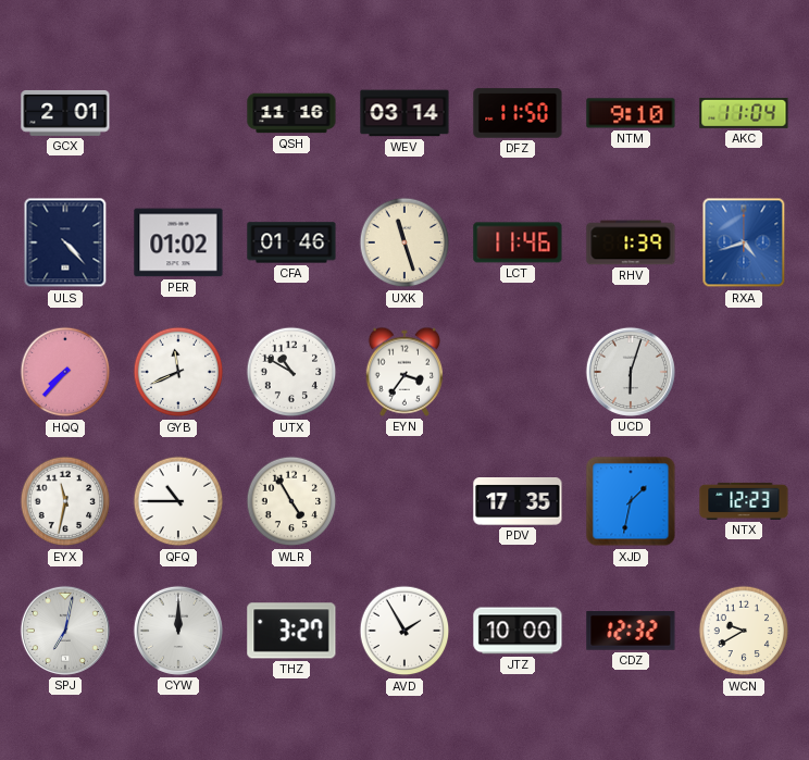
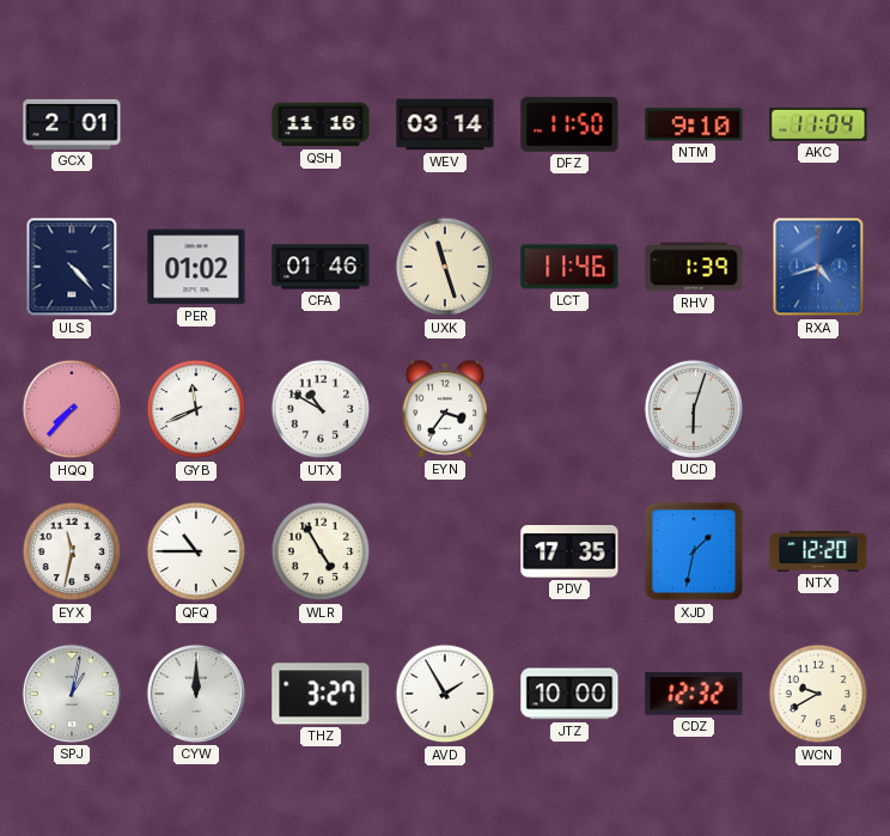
NTX: 12:23 -> 12:20
SPJ: 7:02 -> 1:02
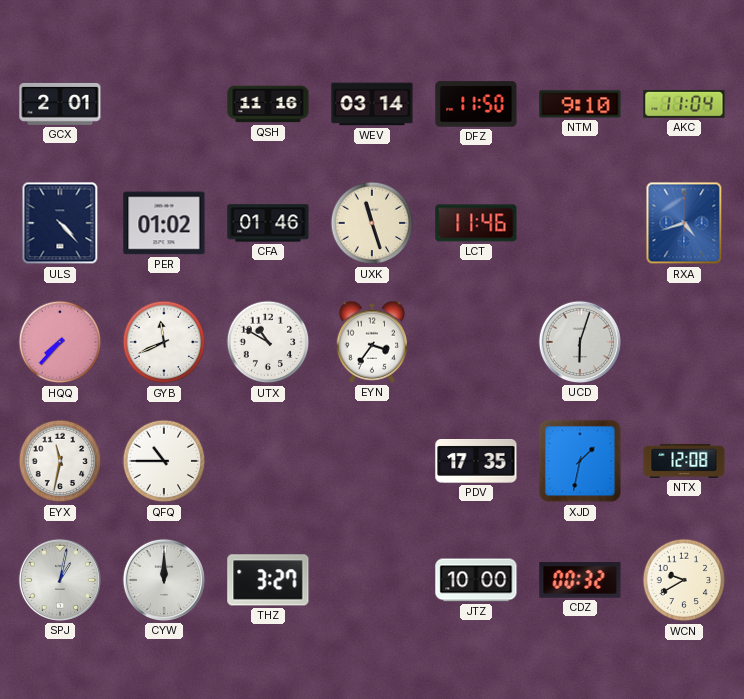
RHV: 1:39 -> none
WLR: 4:55 -> none
NTX: 12:20 -> 12:08
AVD: 1:55 -> none
CDZ: 12:32 -> 00:32
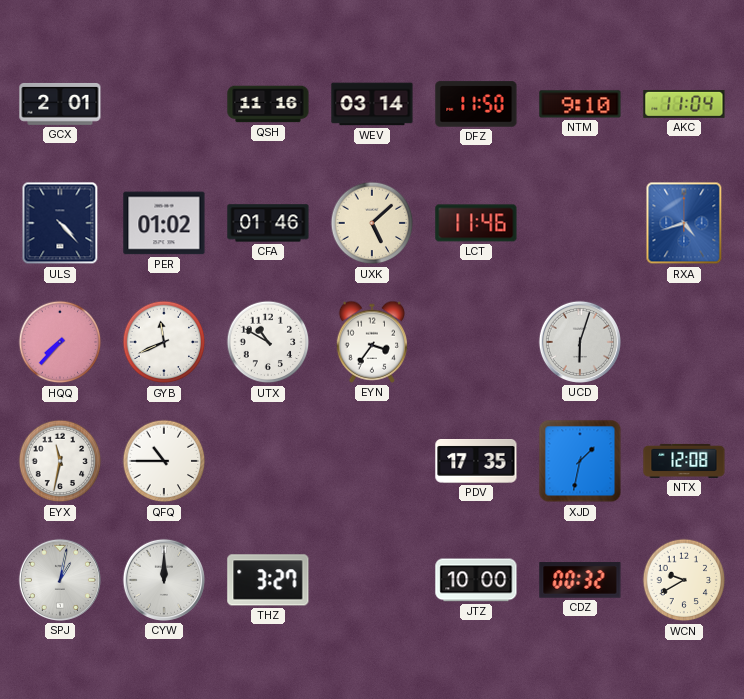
UXK: 11:27 -> 5:08
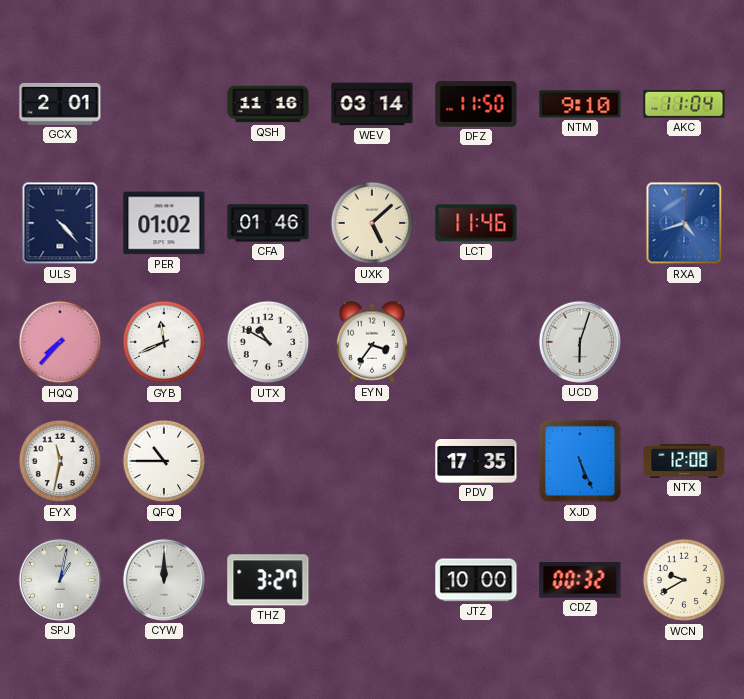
XJD: 1:32 -> 5:26
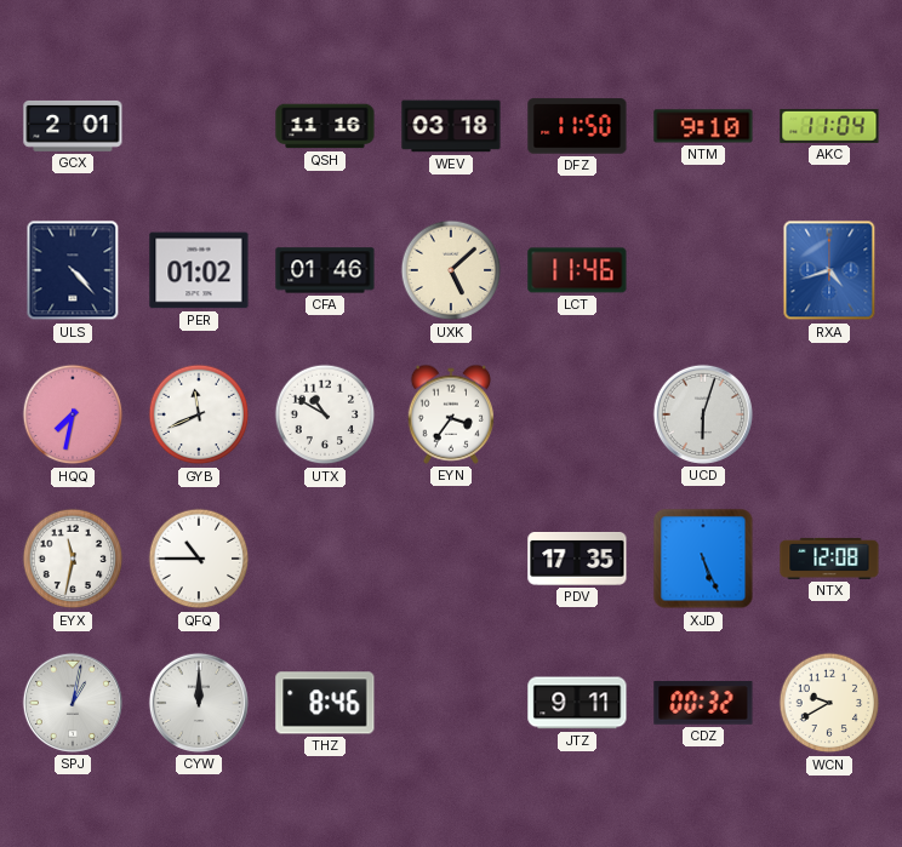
WEV: 03:14 -> 03:18
HQQ: 7:37 -> 7:32
THZ: 3:27 -> 8:46
JTZ: 10:00 -> 9:11
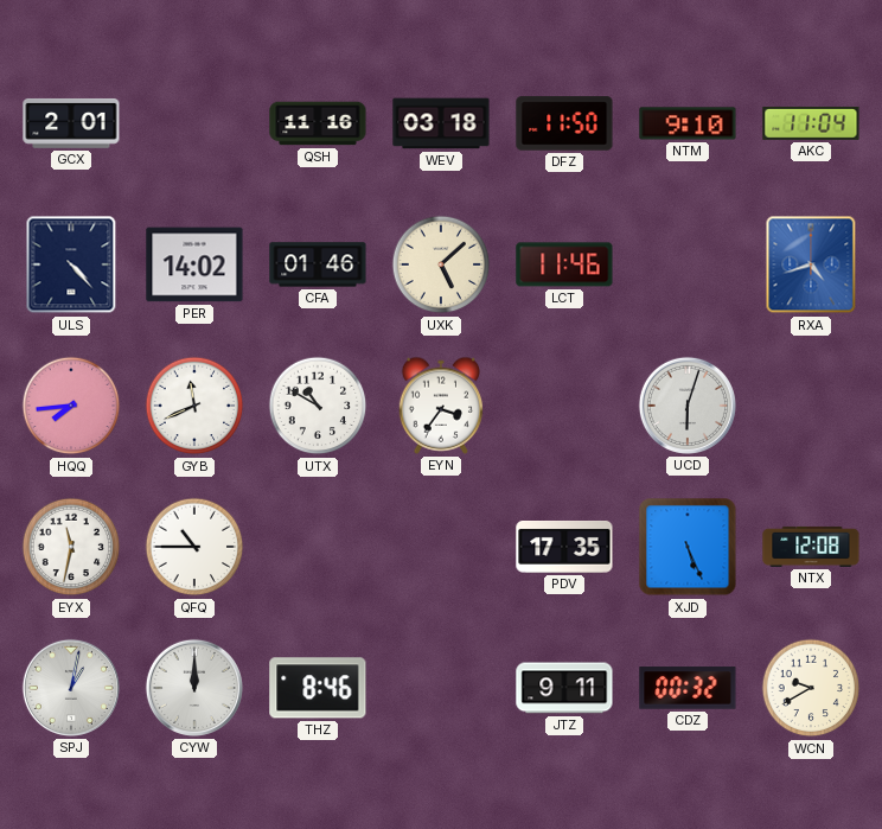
PER: 01:02 -> 14:02
HQQ: 7:32 -> 7:44
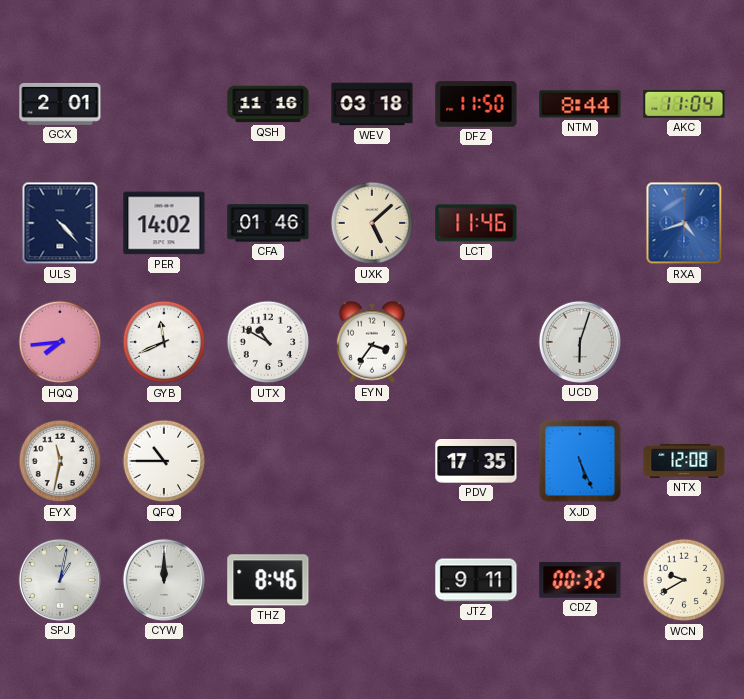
NTM: 9:10 -> 8:44
